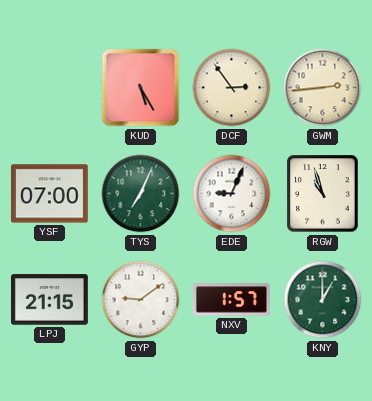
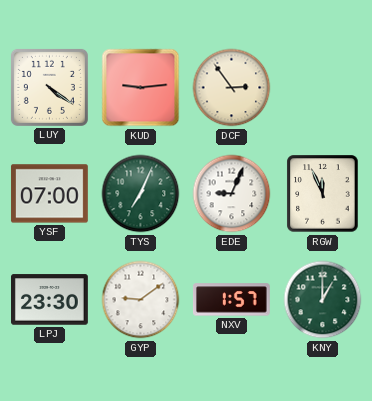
LUY: none -> 4:21
KUD: 5:25 -> 9:14
GWM: 2:44 -> none
RGW: 10:57 -> 11:56
LPJ: 21:15 -> 23:30
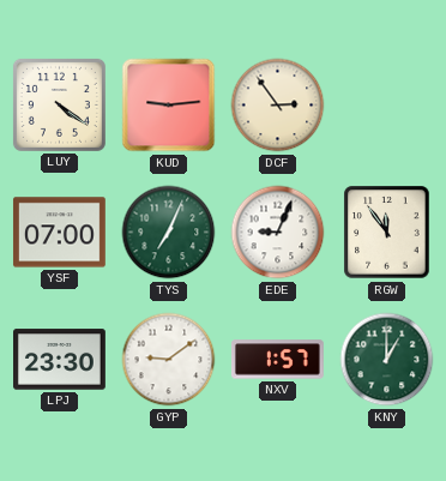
RGW: 11:56 -> 11:54
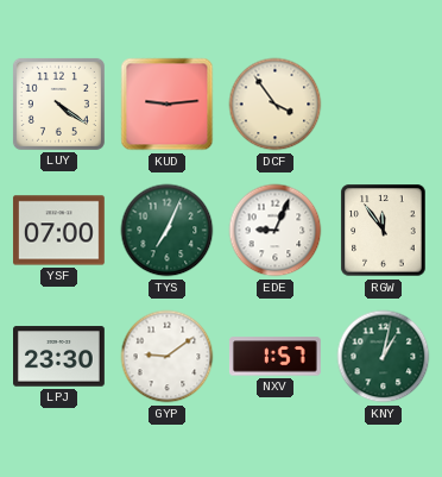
DCF: 2:54 -> 3:54
KNY: 1:00 -> 1:02
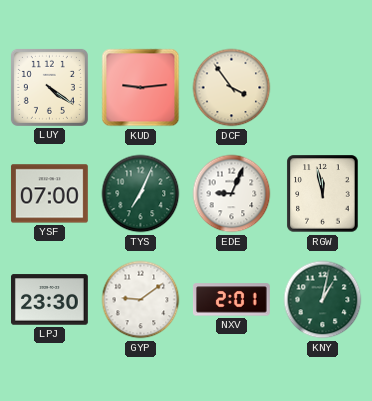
RGW: 11:54 -> 11:58
NXV: 1:57 -> 2:01
